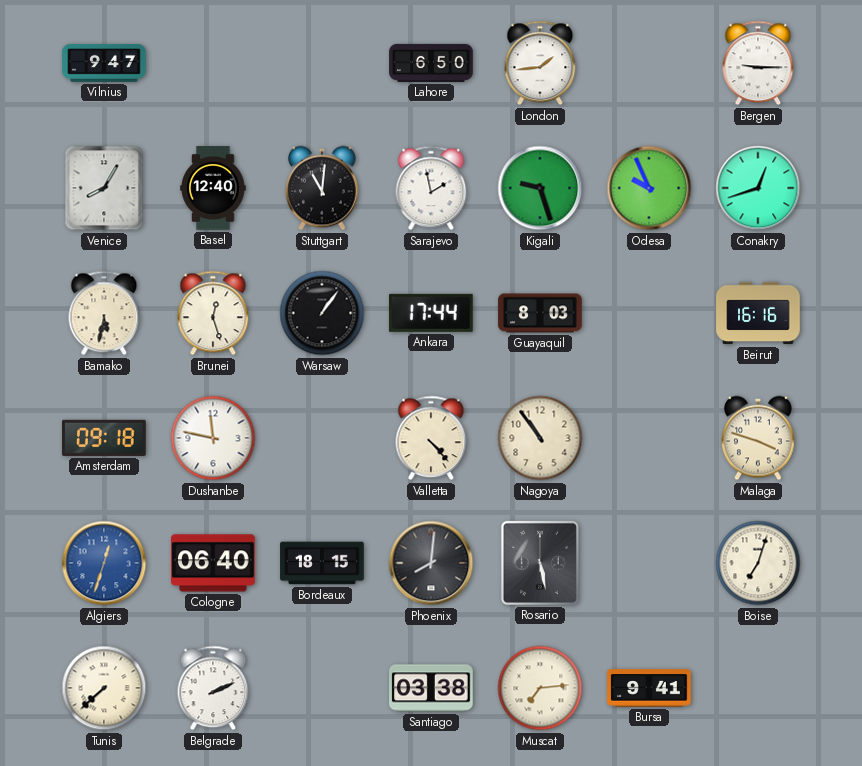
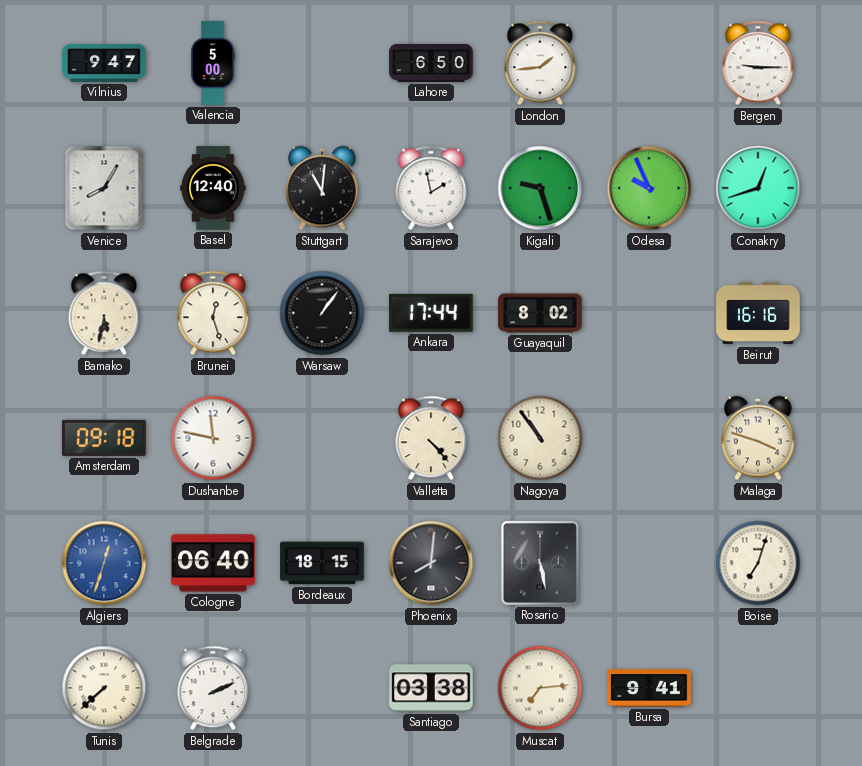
Valencia: none -> 5:00
Guayaquil: 8:03 -> 8:02
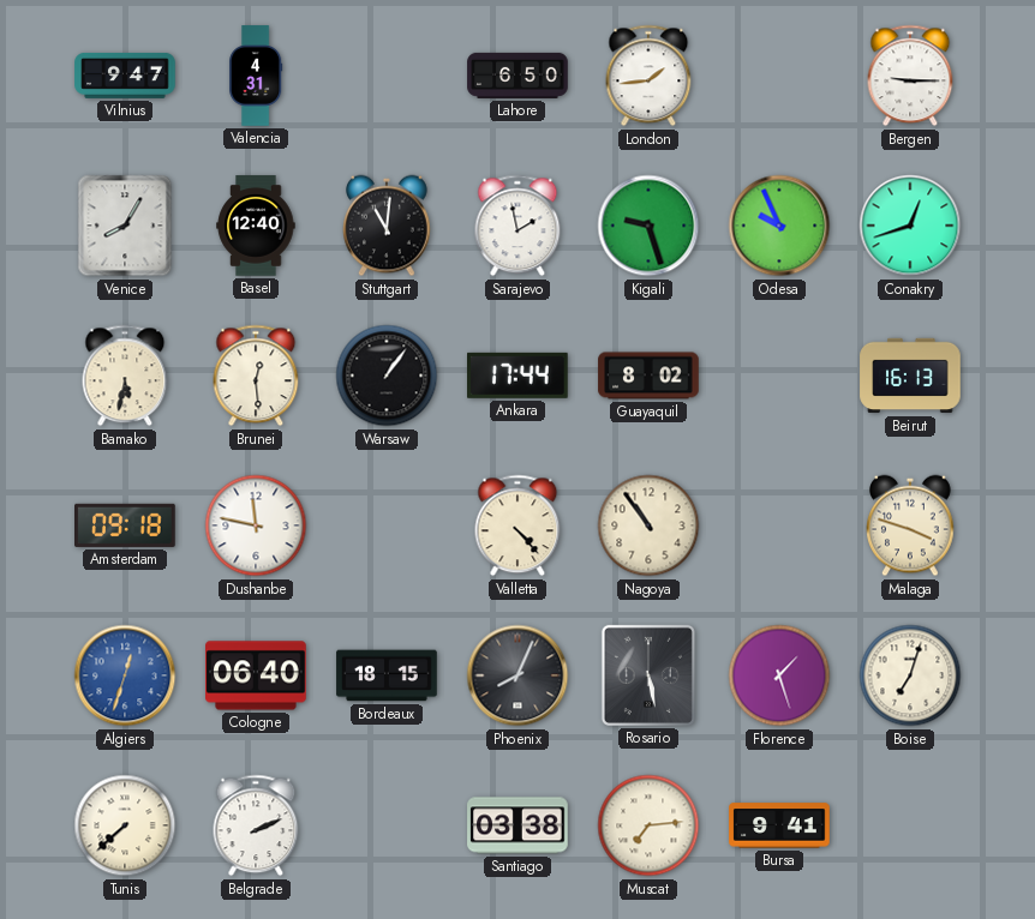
Valencia: 5:00 -> 4:31
Brunei: 12:27 -> 12:29
Beirut: 16:16 -> 16:13
Phoenix: 8:01 -> 8:04
Florence: none -> 1:27
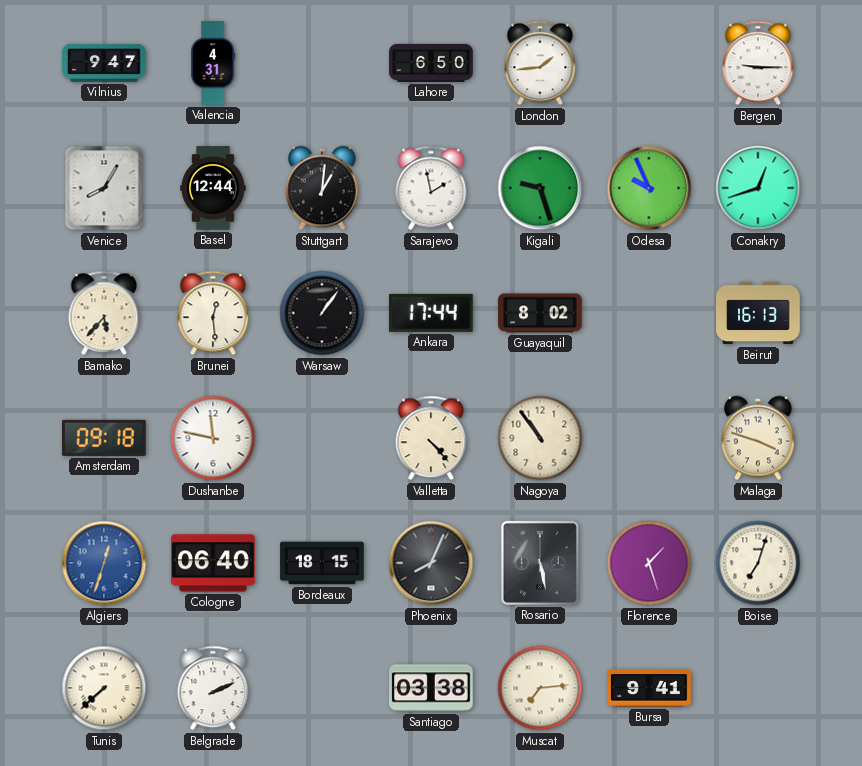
Basel: 12:40 -> 12:44
Stuttgart: 11:01 -> 1:01
Bamako: 5:32 -> 5:37
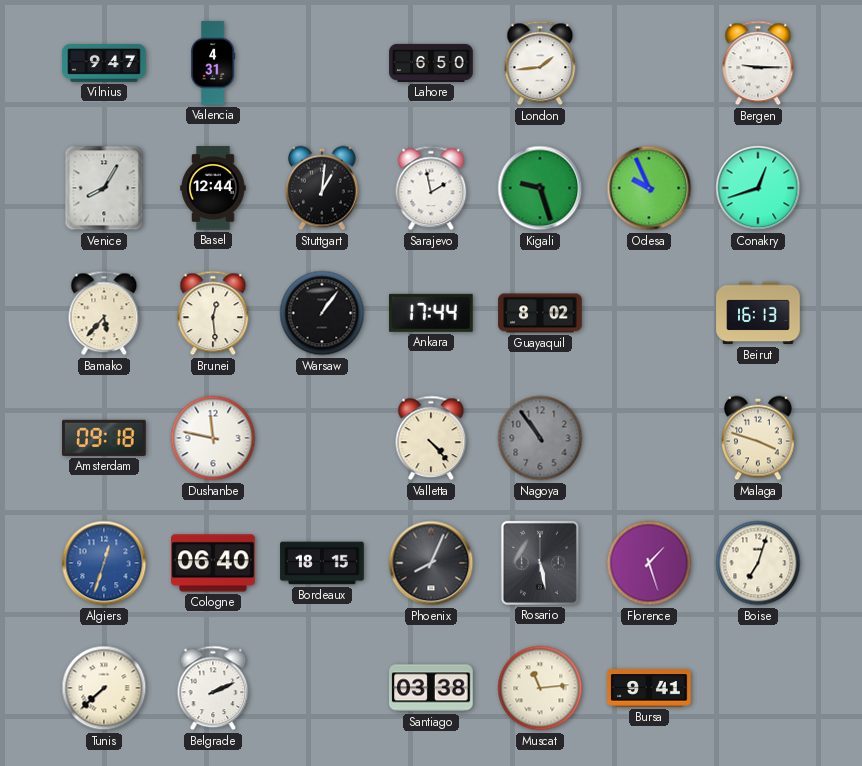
Nagoya dial: cream -> grey
Muscat: 7:14 -> 11:14
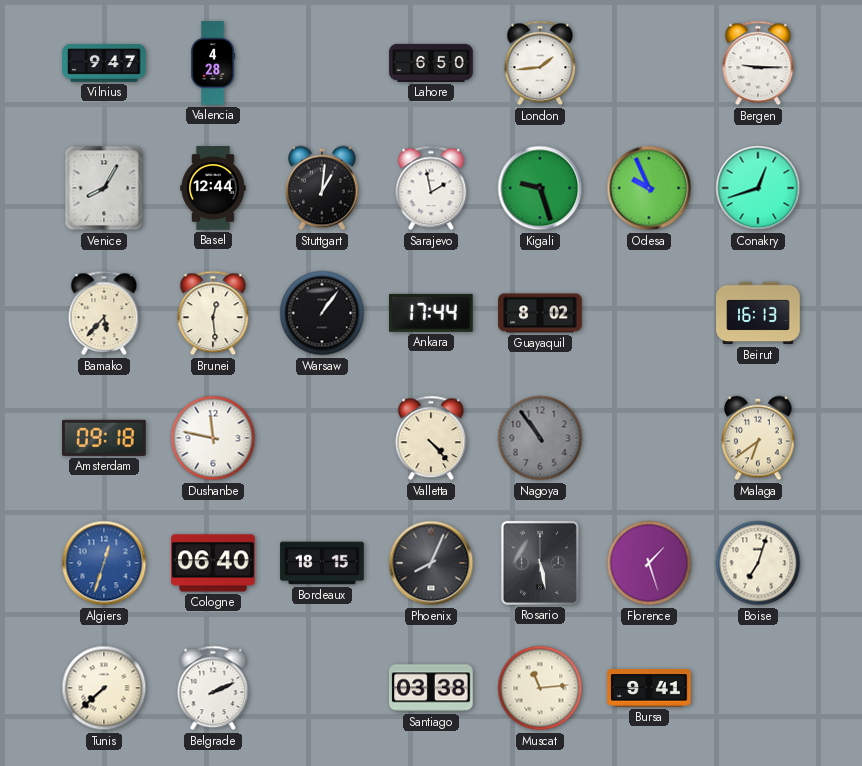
Valencia: 4:31 -> 4:28
Malaga: 3:48 -> 6:39
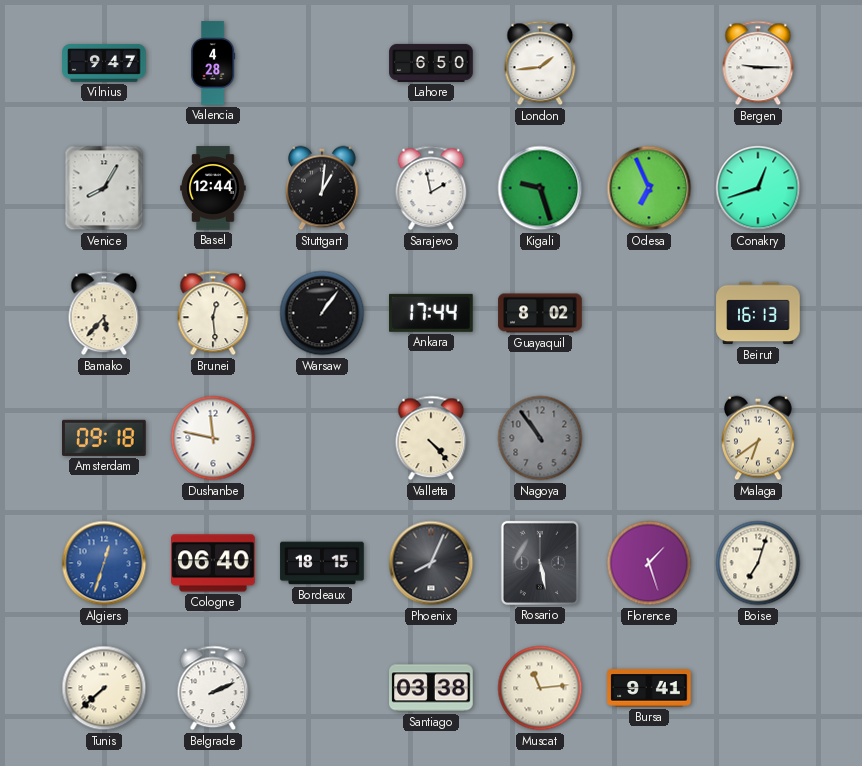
Odesa: 9:56 -> 6:56
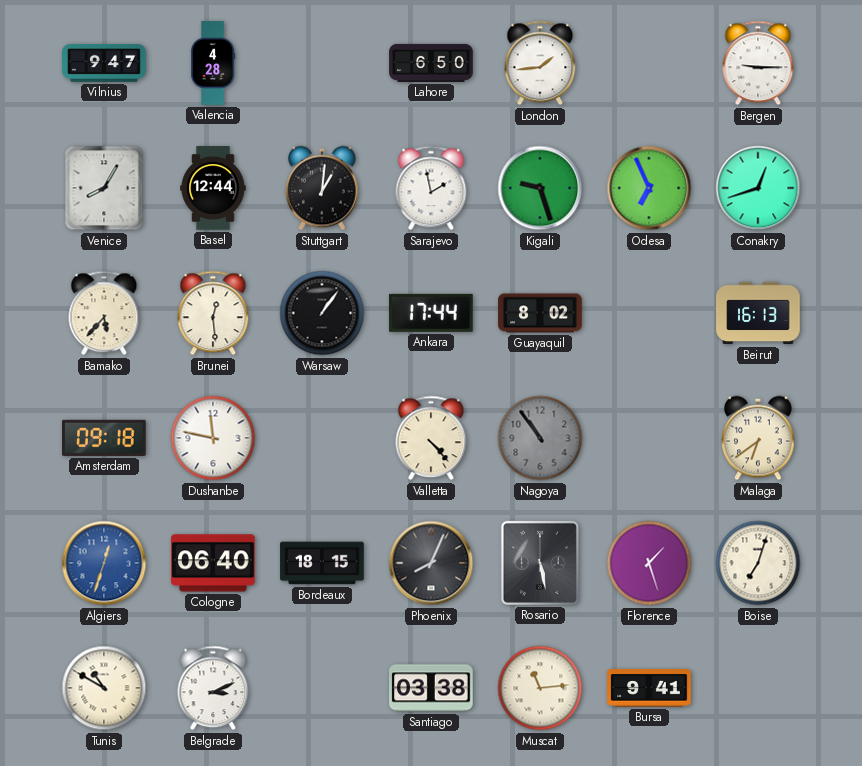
Tunis: 7:38 -> 10:50
Belgrade: 2:11 -> 3:11
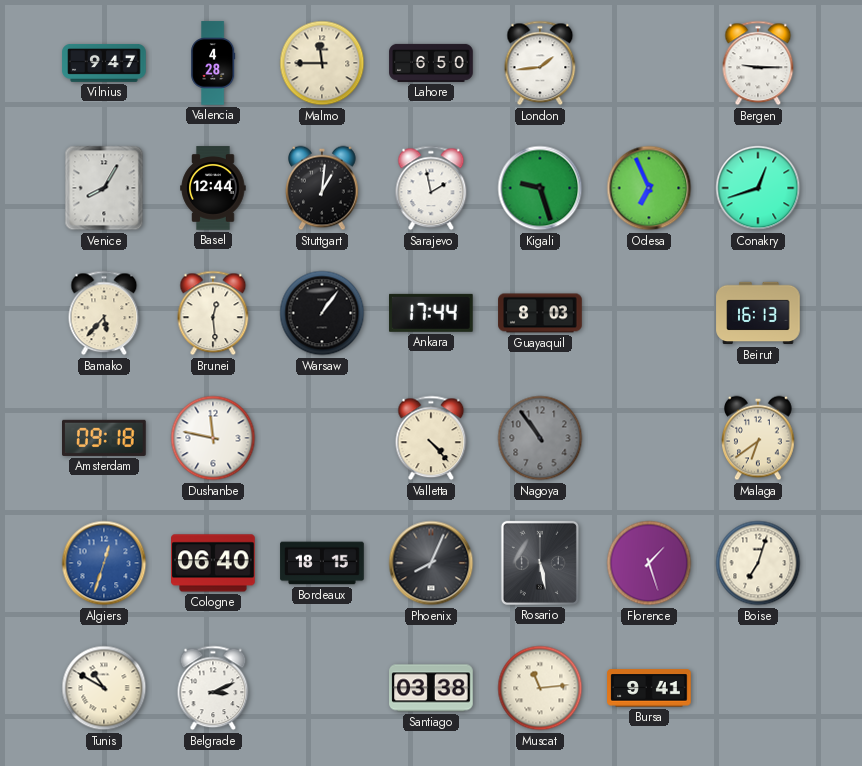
Malmo: none -> 11:45
Guayaquil: 8:02 -> 8:03
